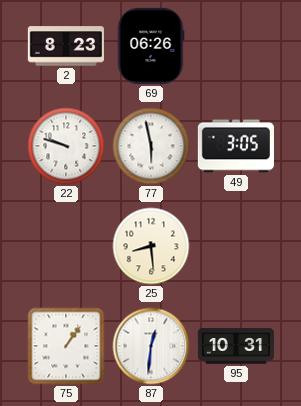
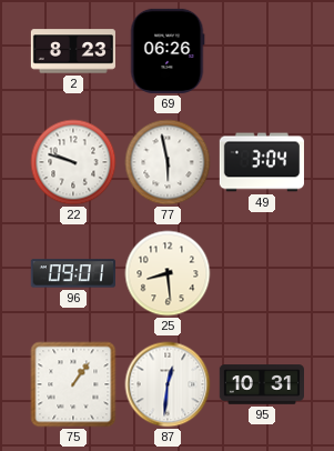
49: 3:05 -> 3:04
96: none -> 09:01
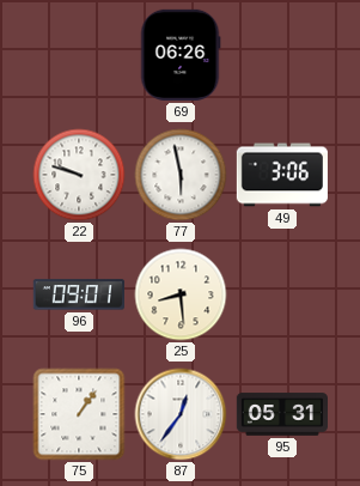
2: 8:23 -> none
49: 3:04 -> 3:06
87: 12:31 -> 12:36
95: 10:31 -> 05:31
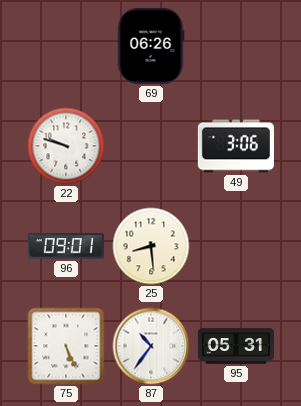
77: 5:58 -> none
75: 1:06 -> 5:26
87: 12:36 -> 10:36
